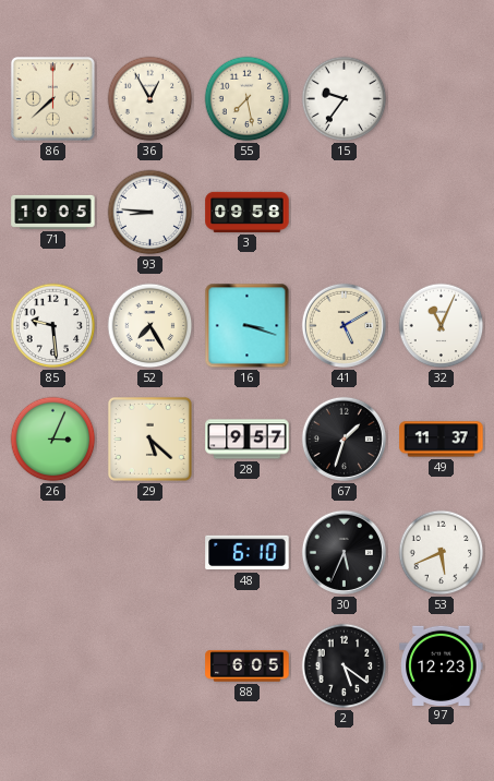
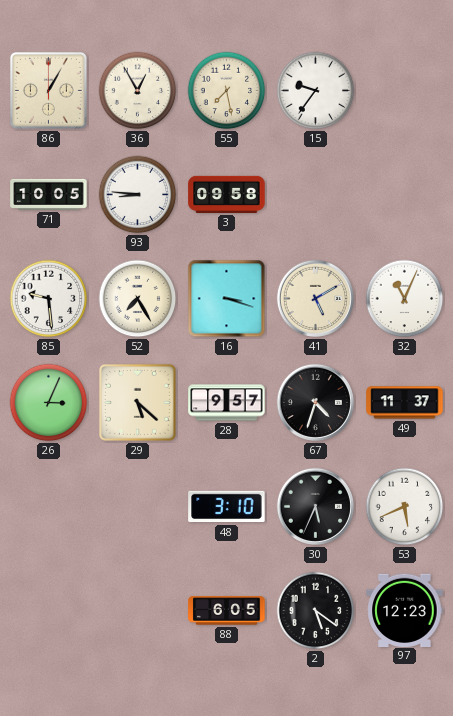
86: 7:38 -> 1:05
67: 1:33 -> 4:33
48: 6:10 -> 3:10
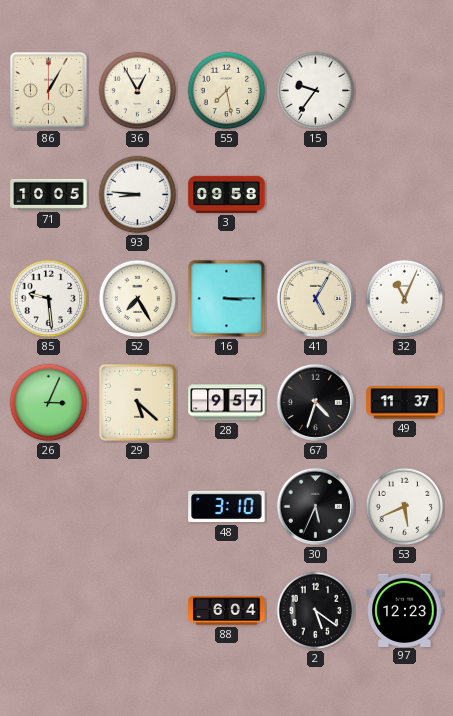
16: 3:18 -> 3:15
41: 5:10 -> 5:05
88: 6:05 -> 6:04
